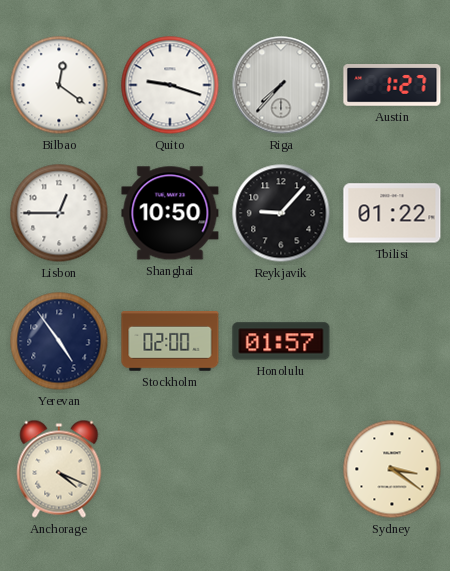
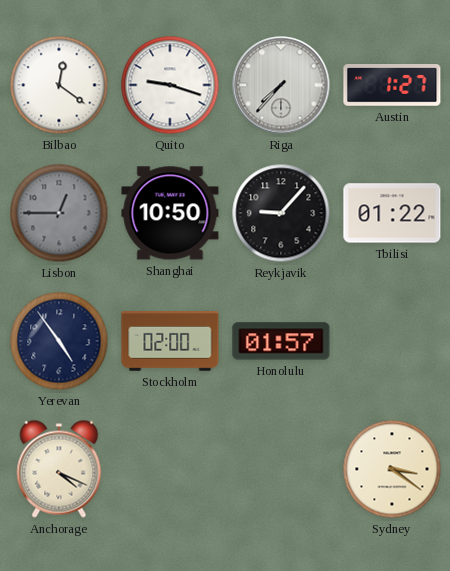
Lisbon dial: white -> grey
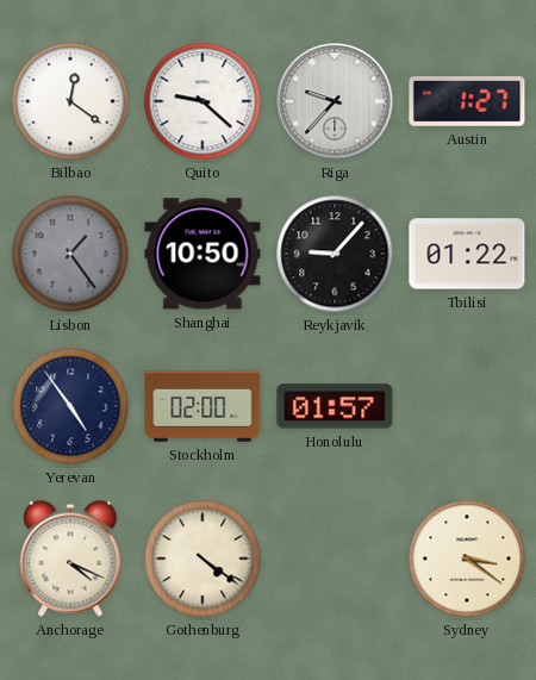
Quito: 9:18 -> 9:22
Riga: 7:37 -> 9:37
Lisbon: 12:45 -> 1:24
Gothenburg: none -> 4:21
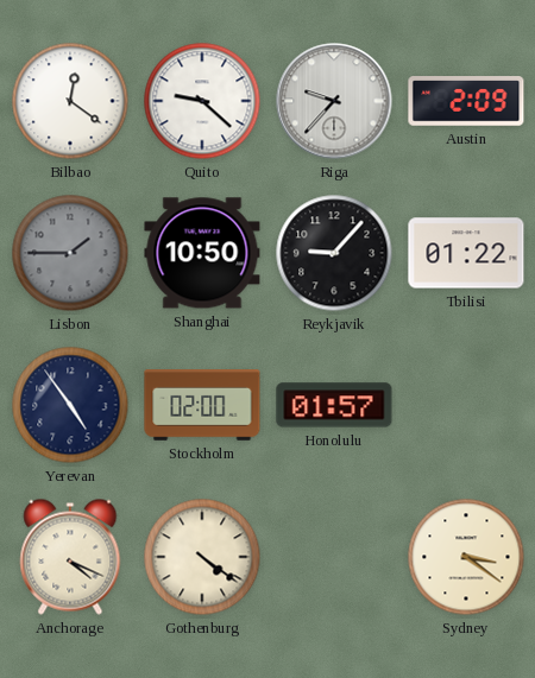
Austin: 1:27 -> 2:09
Lisbon: 1:24 -> 1:45
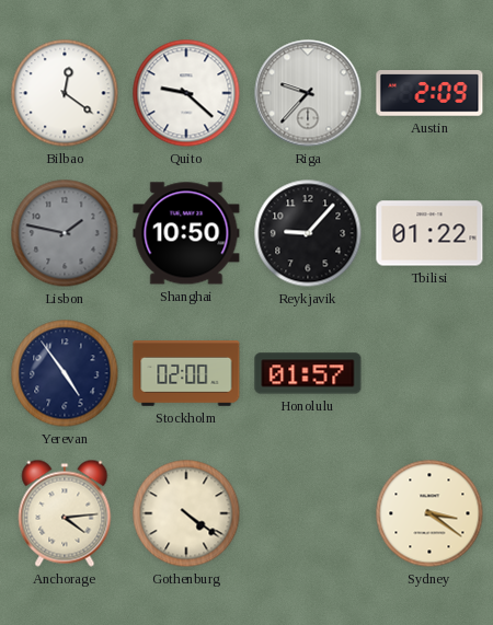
Lisbon: 1:45 -> 1:47
Anchorage: 4:19 -> 4:14
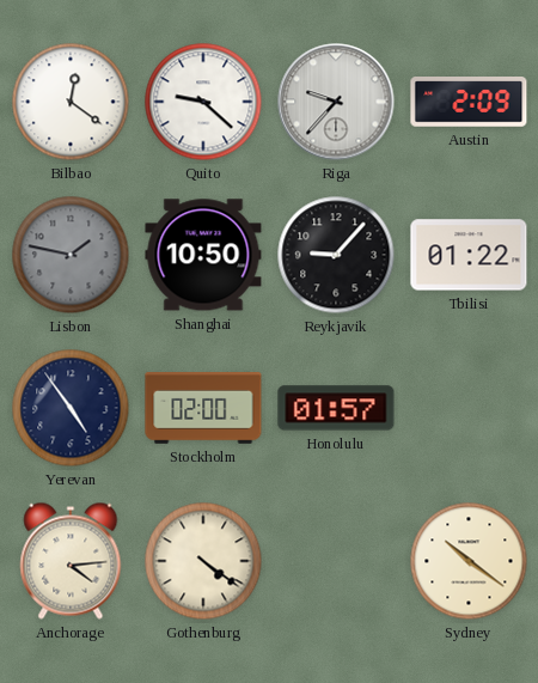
Sydney: 3:21 -> 10:21
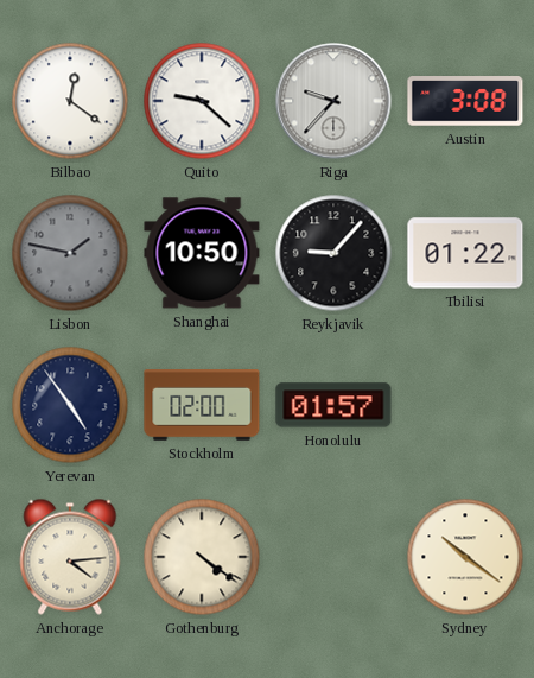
Austin: 2:09 -> 3:08
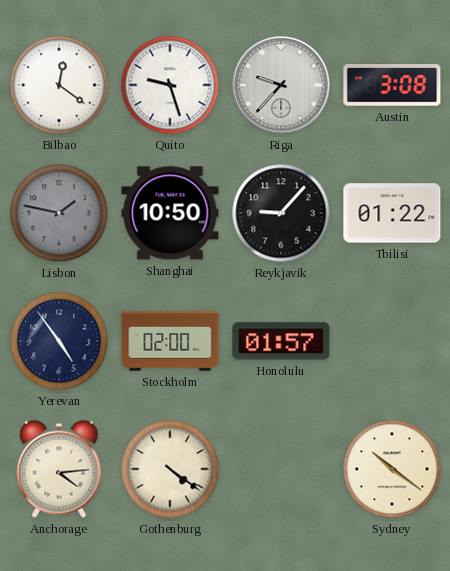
Quito: 9:22 -> 9:27
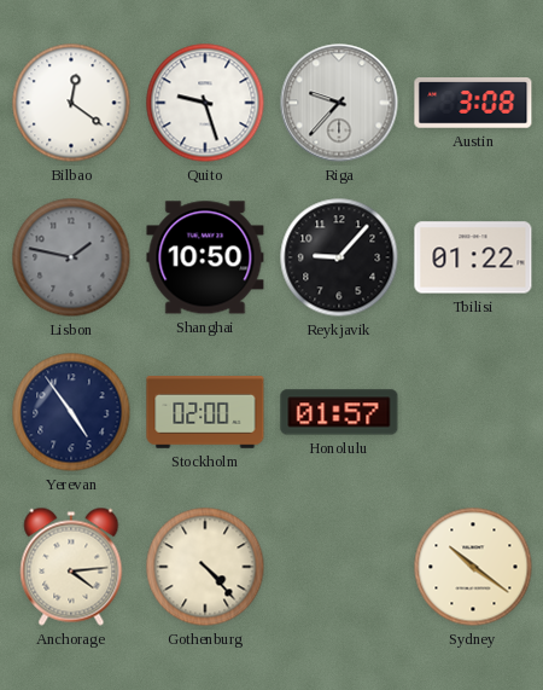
Gothenburg: 4:21 -> 4:23
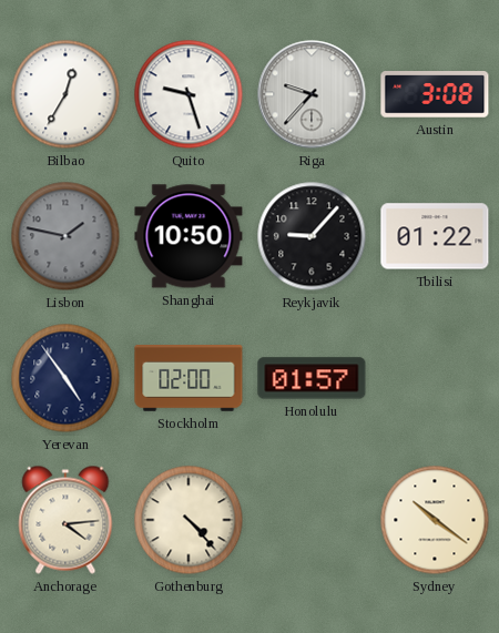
Bilbao: 12:21 -> 12:35
